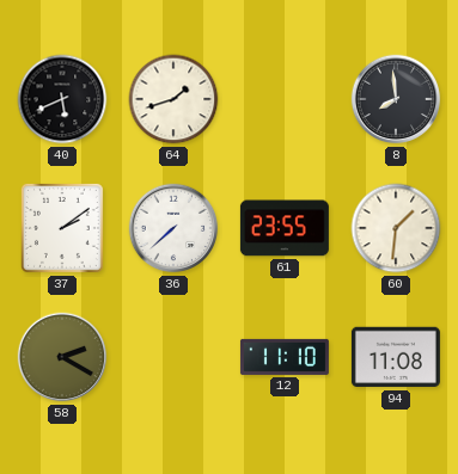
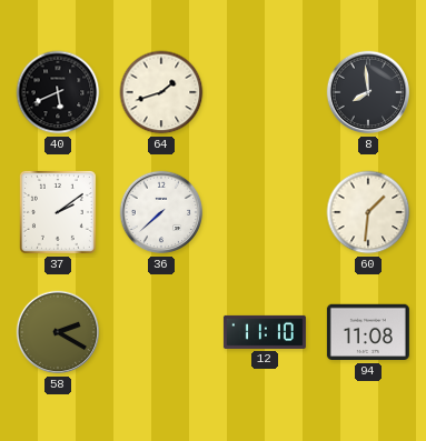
61: 23:55 -> none
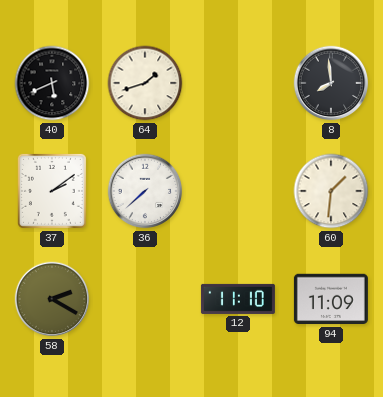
94: 11:08 -> 11:09
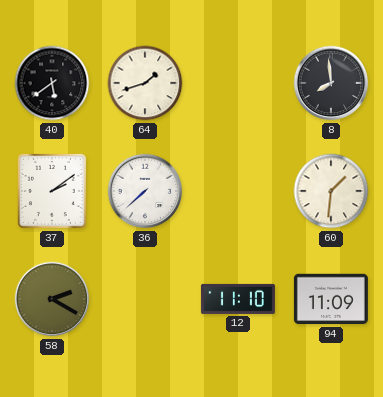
40: 5:41 -> 5:39
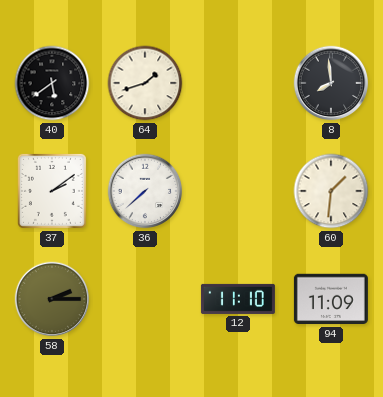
58: 2:20 -> 2:15
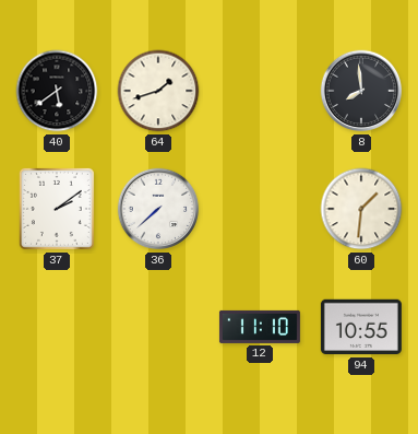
58: 2:15 -> none
94: 11:09 -> 10:55
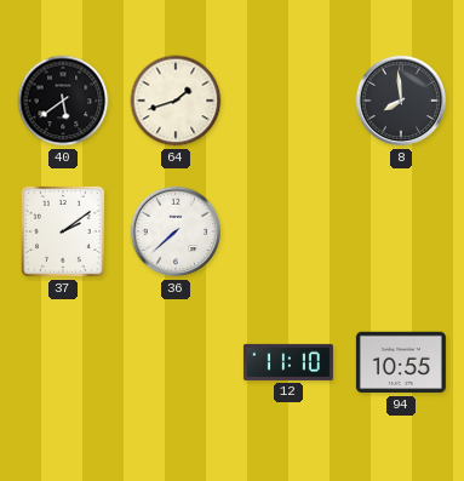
60: 1:31 -> none
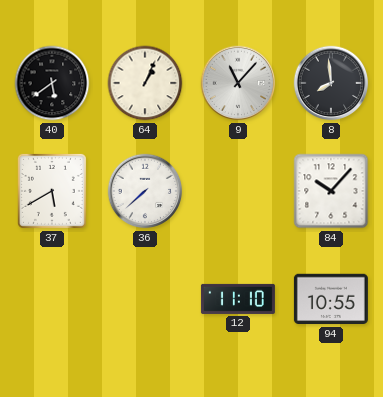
64: 1:42 -> 1:04
9: none -> 11:07
37: 2:09 -> 5:40
84: none -> 10:07
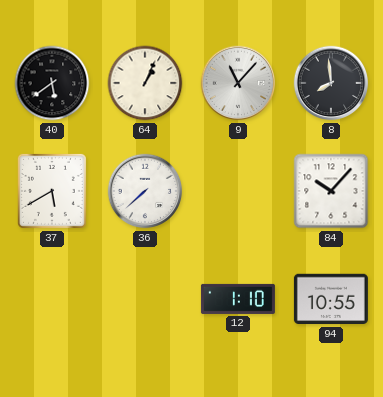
12: 11:10 -> 1:10
